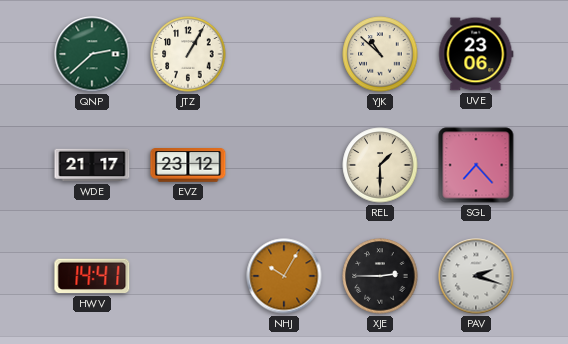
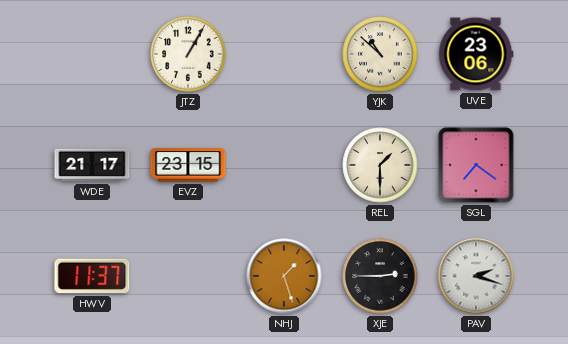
QNP: 2:38 -> none
EVZ: 23:12 -> 23:15
SGL: 7:23 -> 7:21
HWV: 14:41 -> 11:37
NHJ: 10:05 -> 1:27
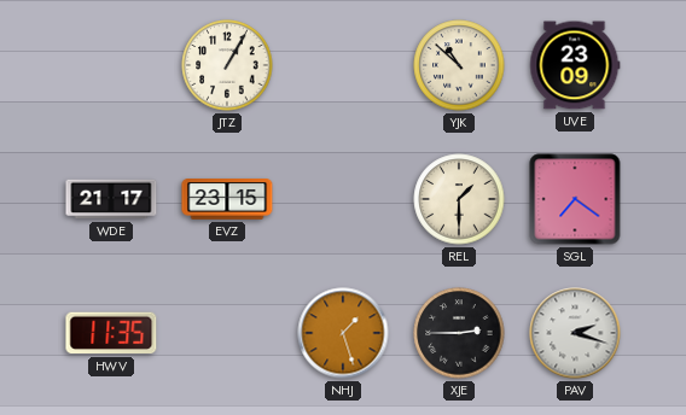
UVE: 23:06 -> 23:09
HWV: 11:37 -> 11:35
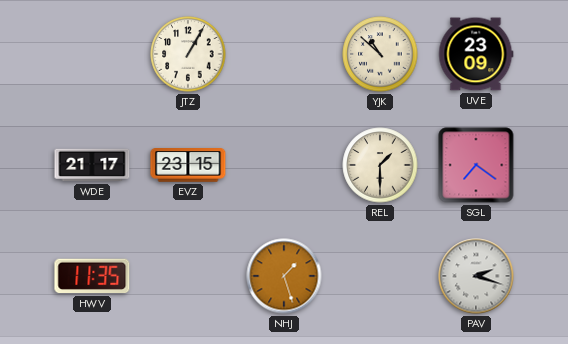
XJE: 2:45 -> none
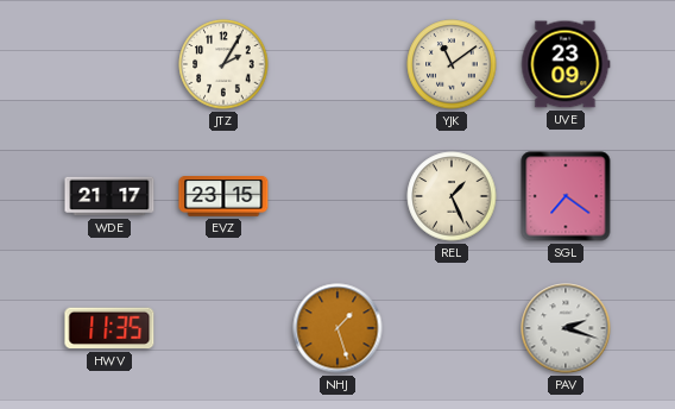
JTZ: 1:05 -> 2:05
YJK: 10:52 -> 11:09
REL: 1:30 -> 1:26
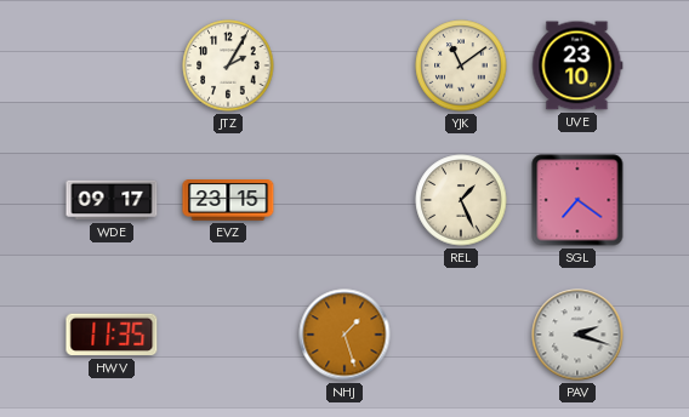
UVE: 23:09 -> 23:10
WDE: 21:17 -> 09:17
